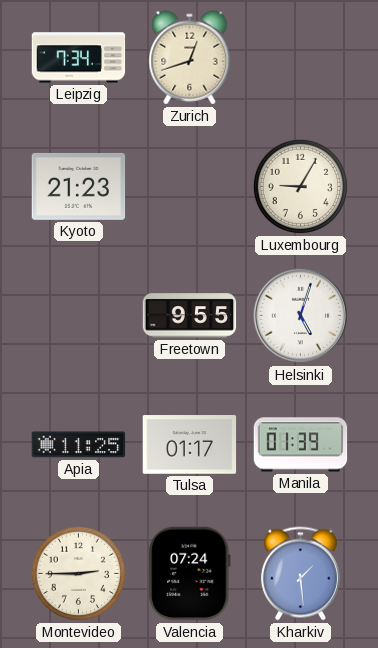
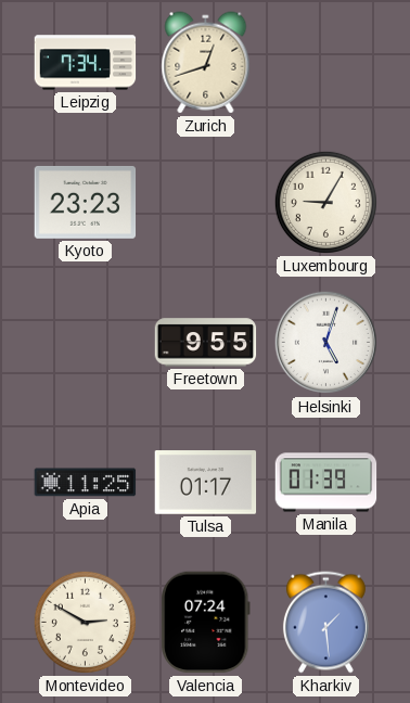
Kyoto: 21:23 -> 23:23
Montevideo: 2:45 -> 2:50
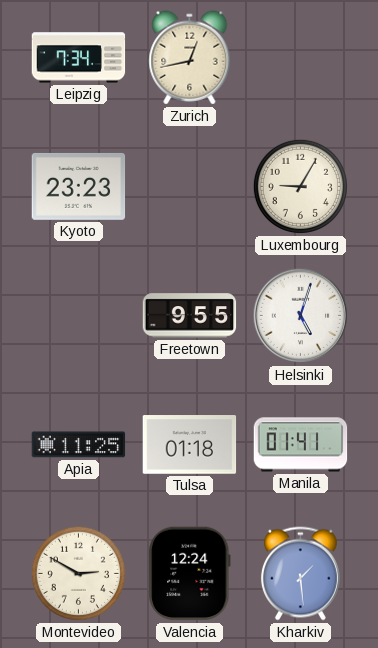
Zurich: 12:42 -> 12:43
Tulsa: 01:17 -> 01:18
Manila: 01:39 -> 01:41
Valencia: 07:24 -> 12:24
